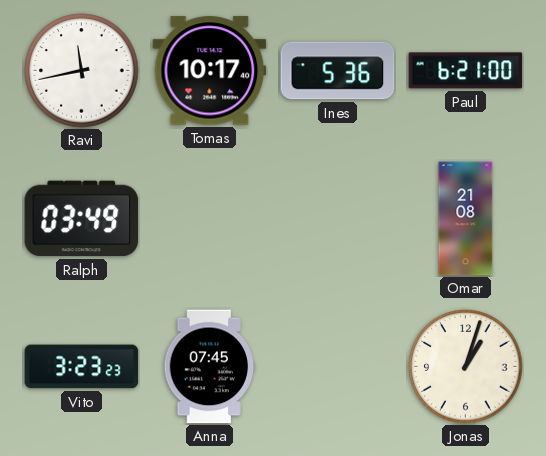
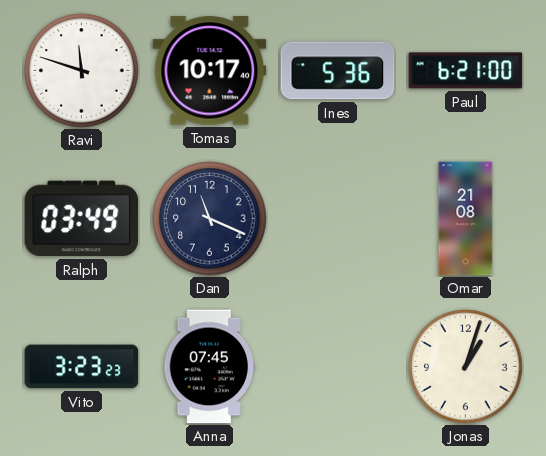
Ravi: 11:43 -> 11:48
Dan: none -> 11:19
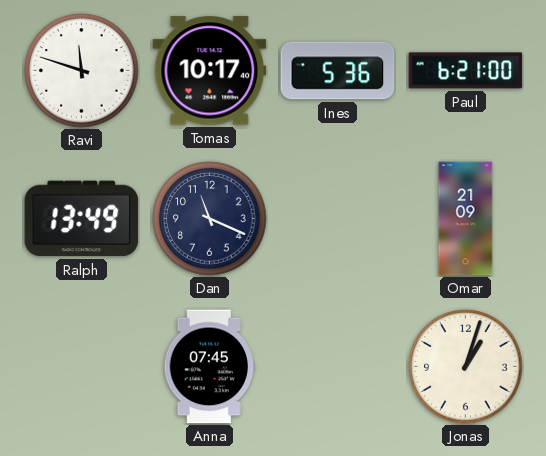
Ralph: 03:49 -> 13:49
Omar: 21:08 -> 21:09
Vito: 3:23 -> none
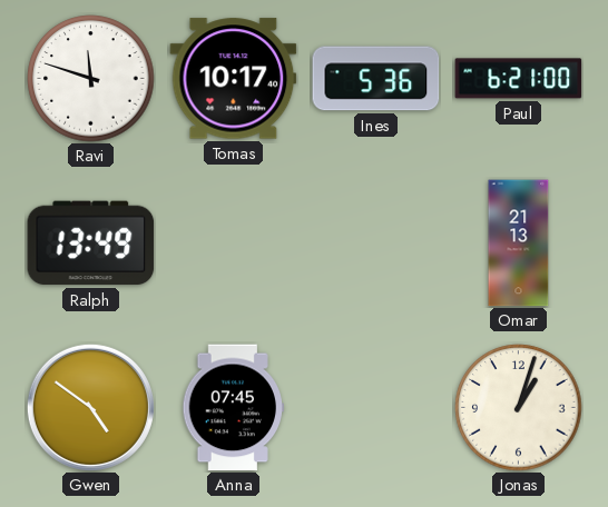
Dan: 11:19 -> none
Omar: 21:09 -> 21:13
Gwen: none -> 4:51
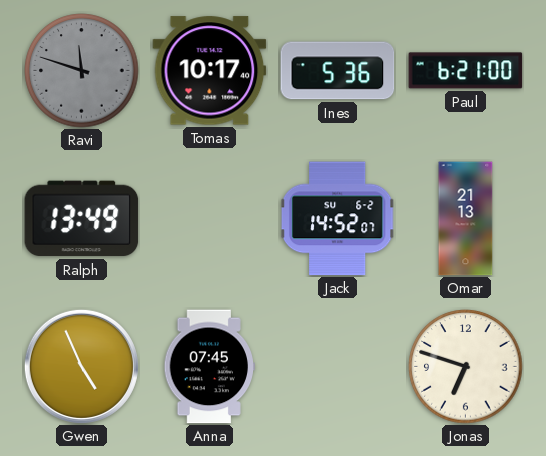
Ravi dial: white -> grey
Jack: none -> 14:52
Gwen: 4:51 -> 4:56
Jonas: 1:03 -> 6:48
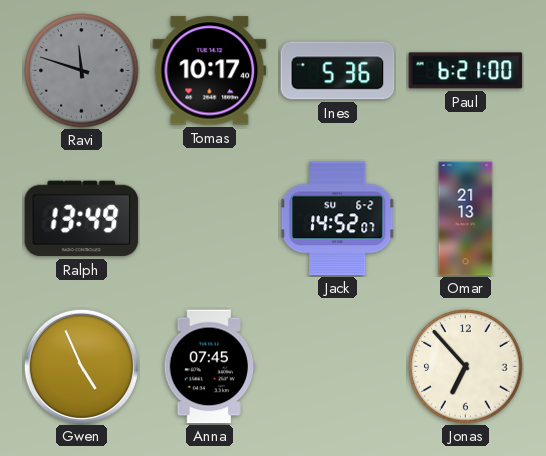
Jonas: 6:48 -> 6:53
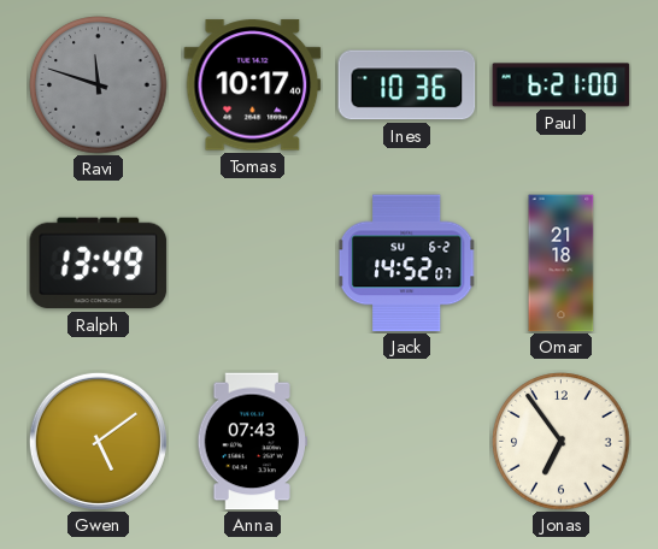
Ines: 5:36 -> 10:36
Omar: 21:13 -> 21:18
Gwen: 4:56 -> 5:09
Anna: 07:45 -> 07:43
Jonas: 6:53 -> 6:54
